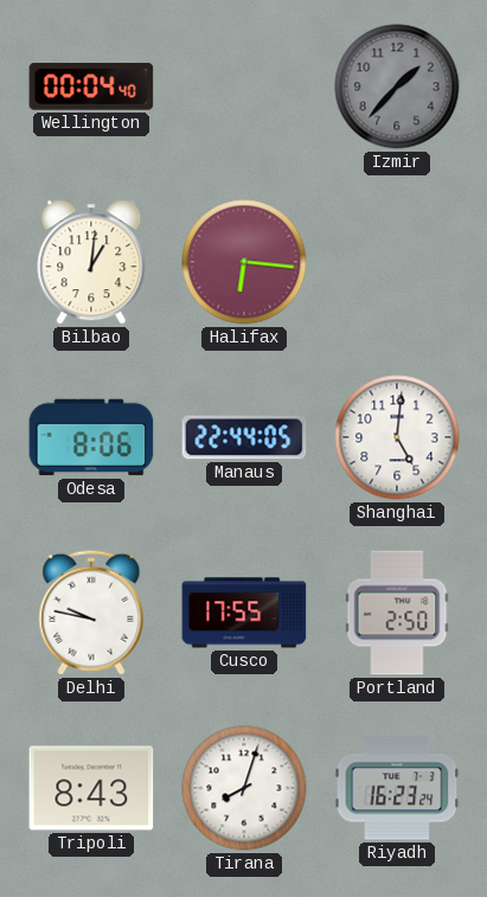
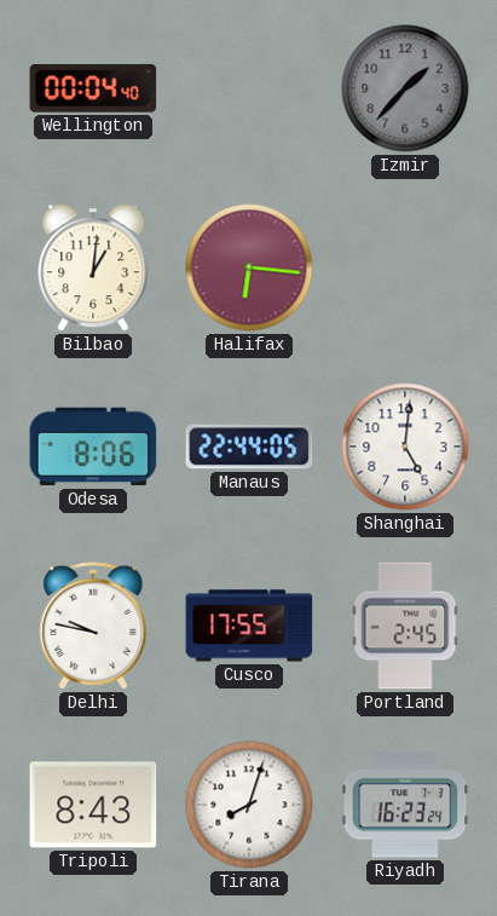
Portland: 2:50 -> 2:45
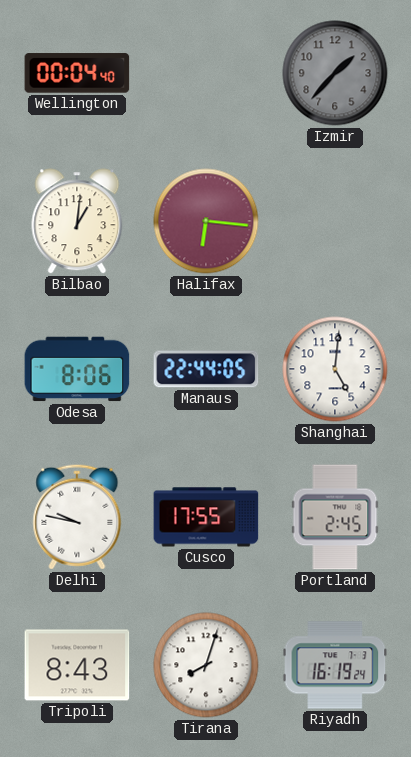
Riyadh: 16:23 -> 16:19
